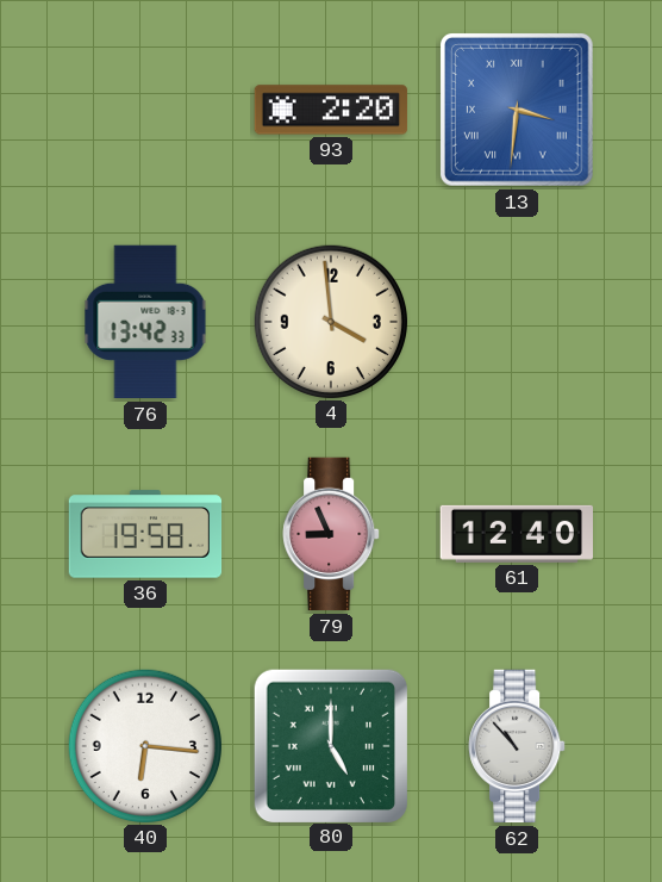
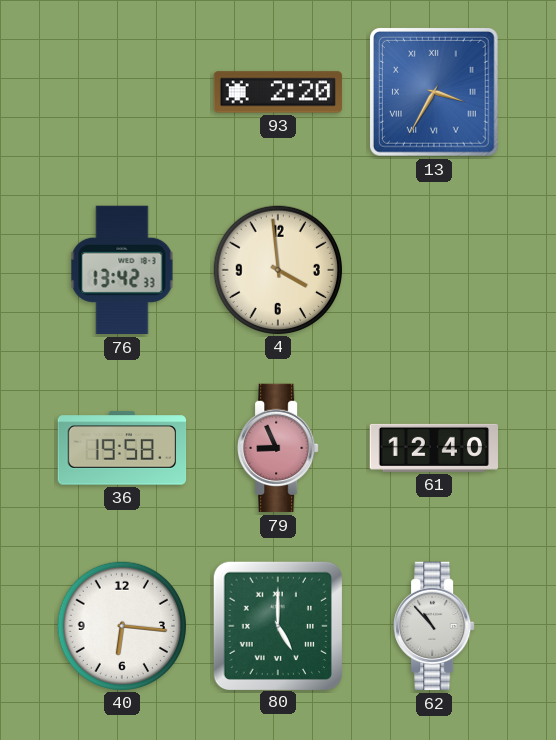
13: 3:31 -> 3:35
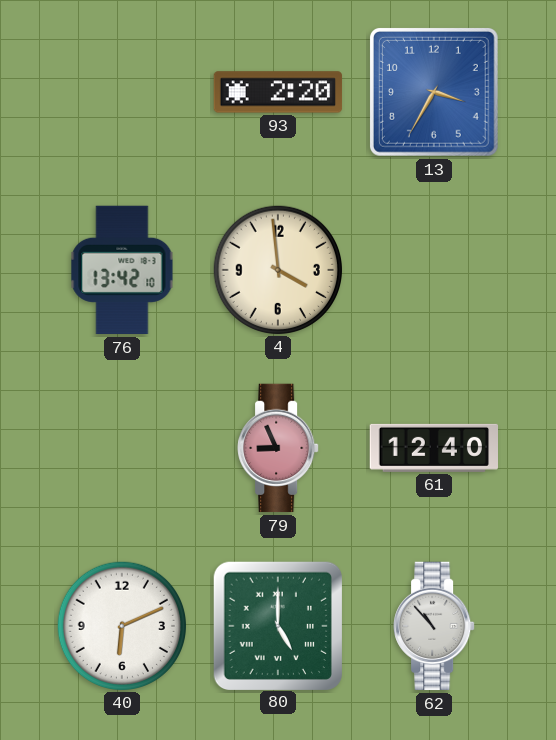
13 numerals: Roman -> Arabic
76: 13:42:33 -> 13:42:10
36: 19:58 -> none
40: 6:16 -> 6:11
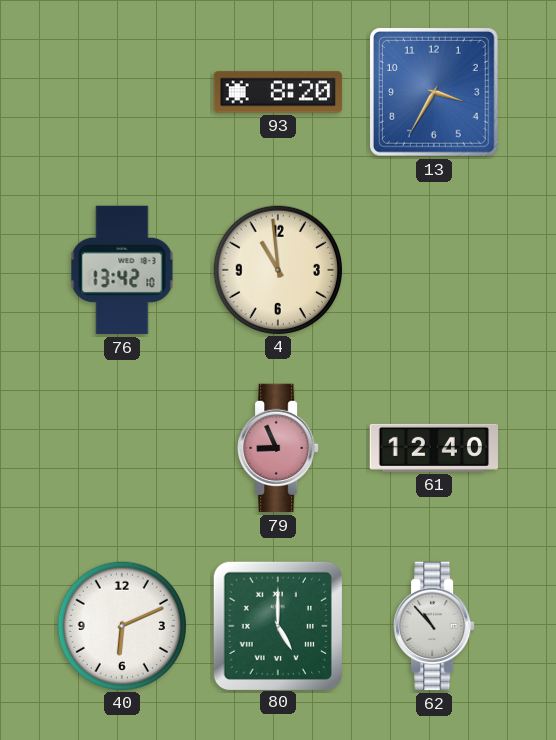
93: 2:20 -> 8:20
4: 3:59 -> 10:59
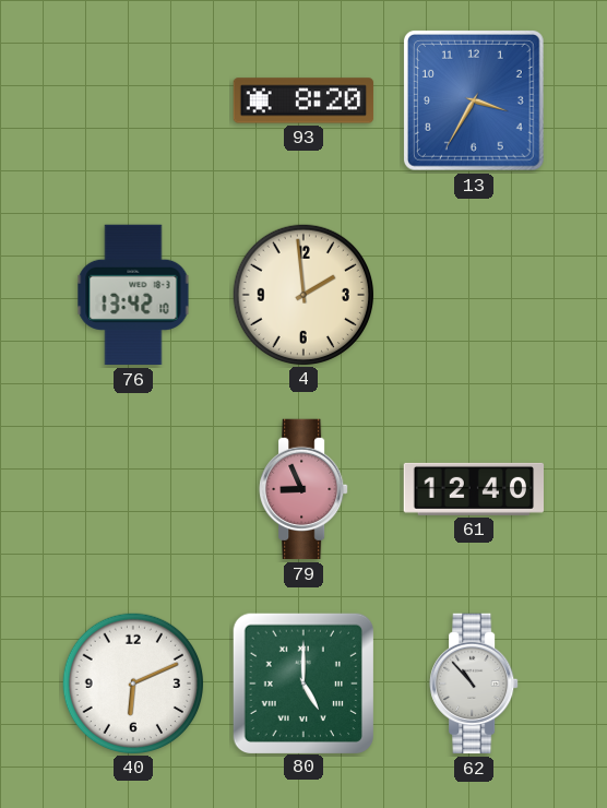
4: 10:59 -> 1:59
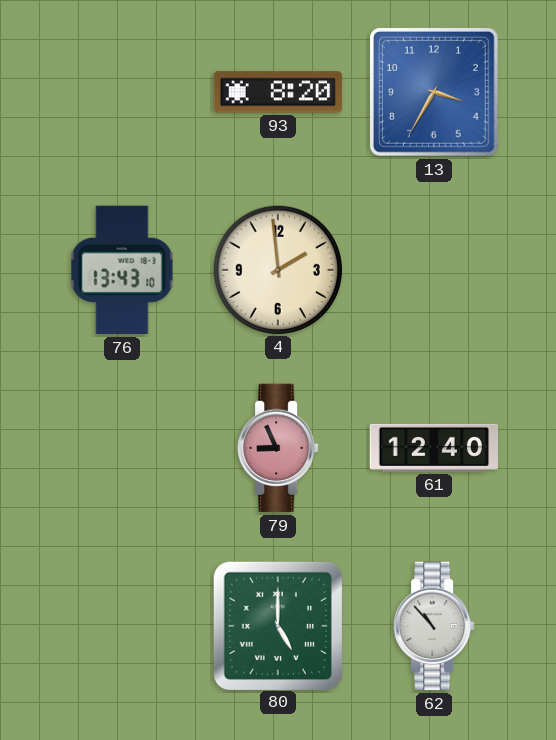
76: 13:42 -> 13:43
40: 6:11 -> none
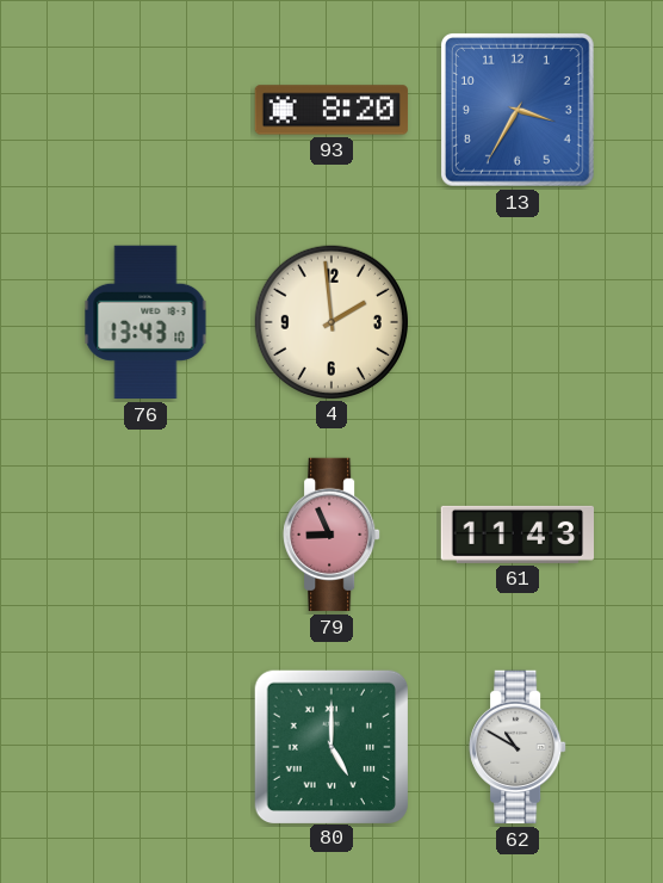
61: 12:40 -> 11:43
62: 10:53 -> 10:50
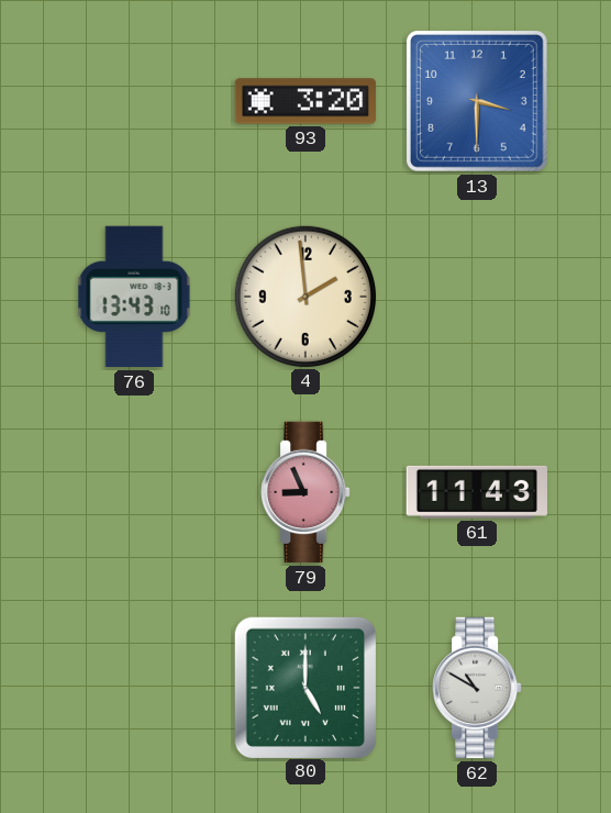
93: 8:20 -> 3:20
13: 3:35 -> 3:30
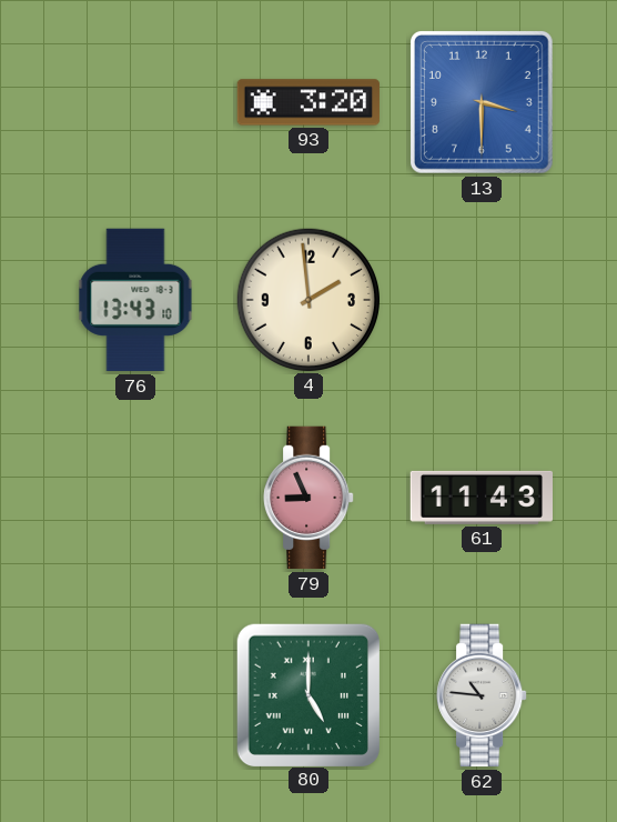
62: 10:50 -> 10:46
